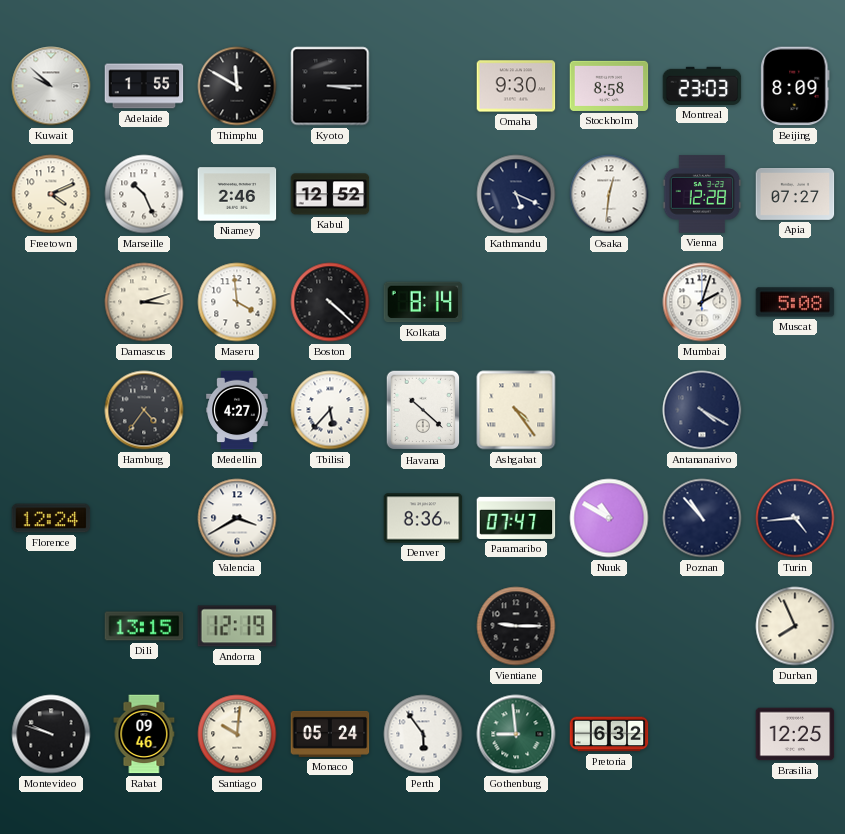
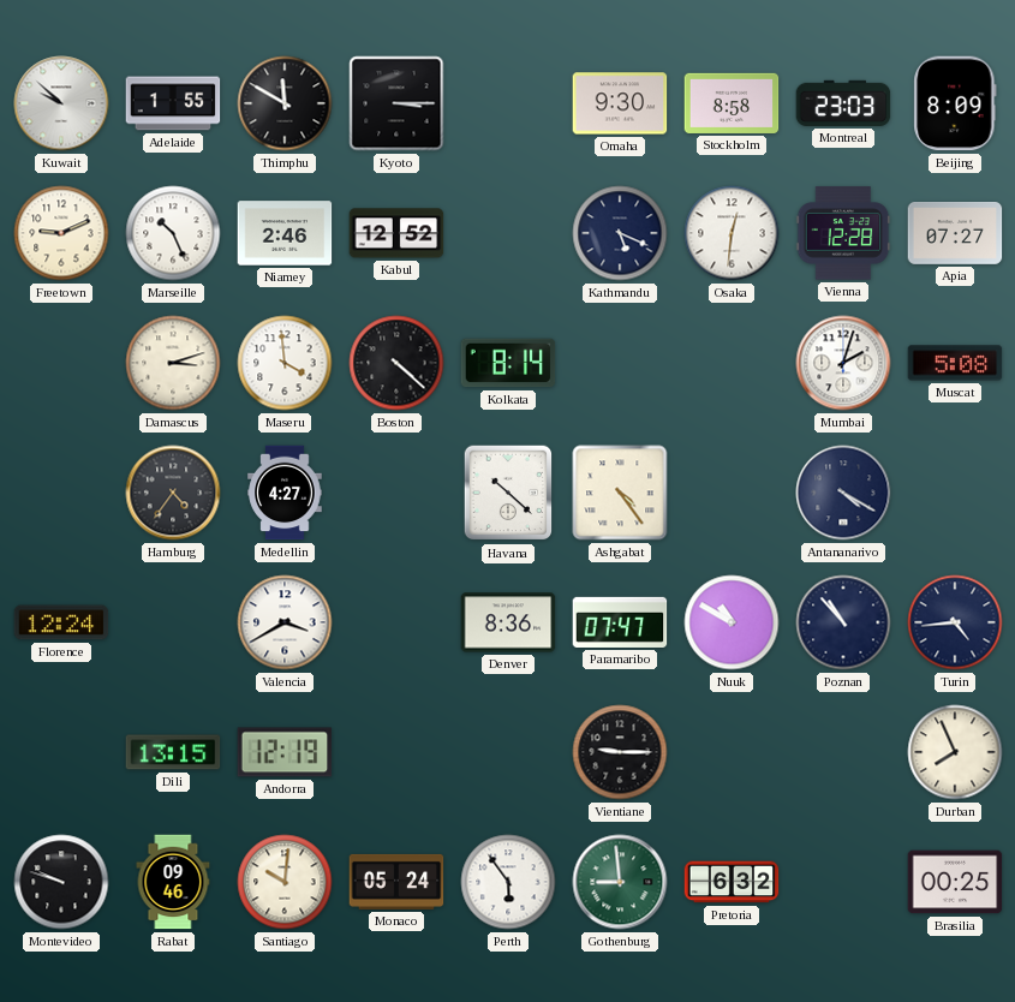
Freetown: 4:11 -> 9:11
Tbilisi: 5:37 -> none
Brasilia: 12:25 -> 00:25
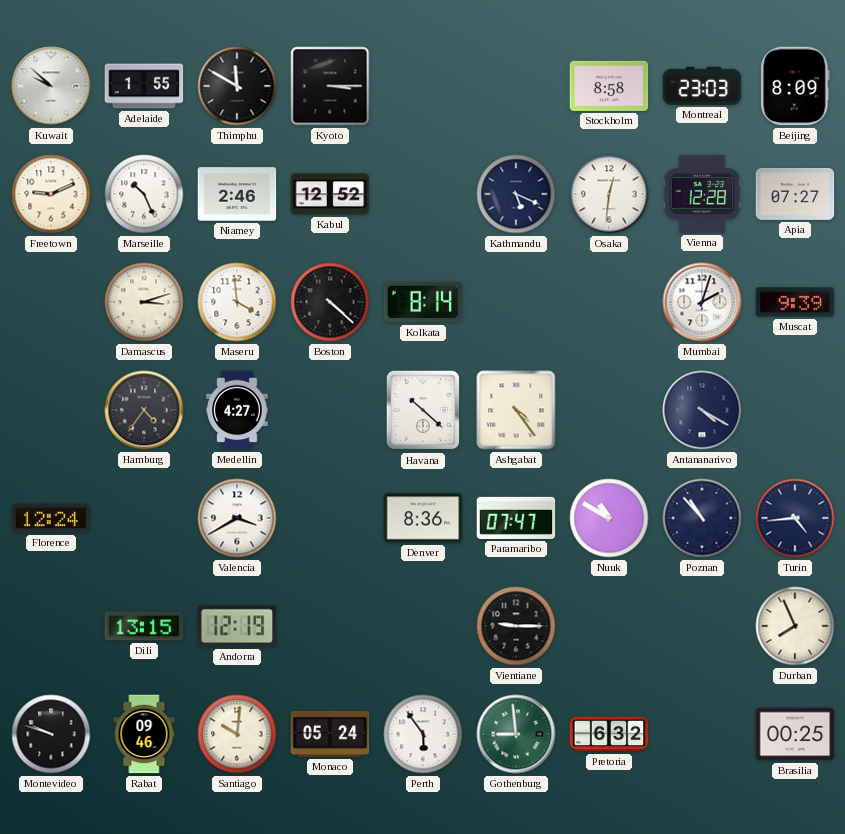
Omaha: 9:30 -> none
Muscat: 5:08 -> 9:39
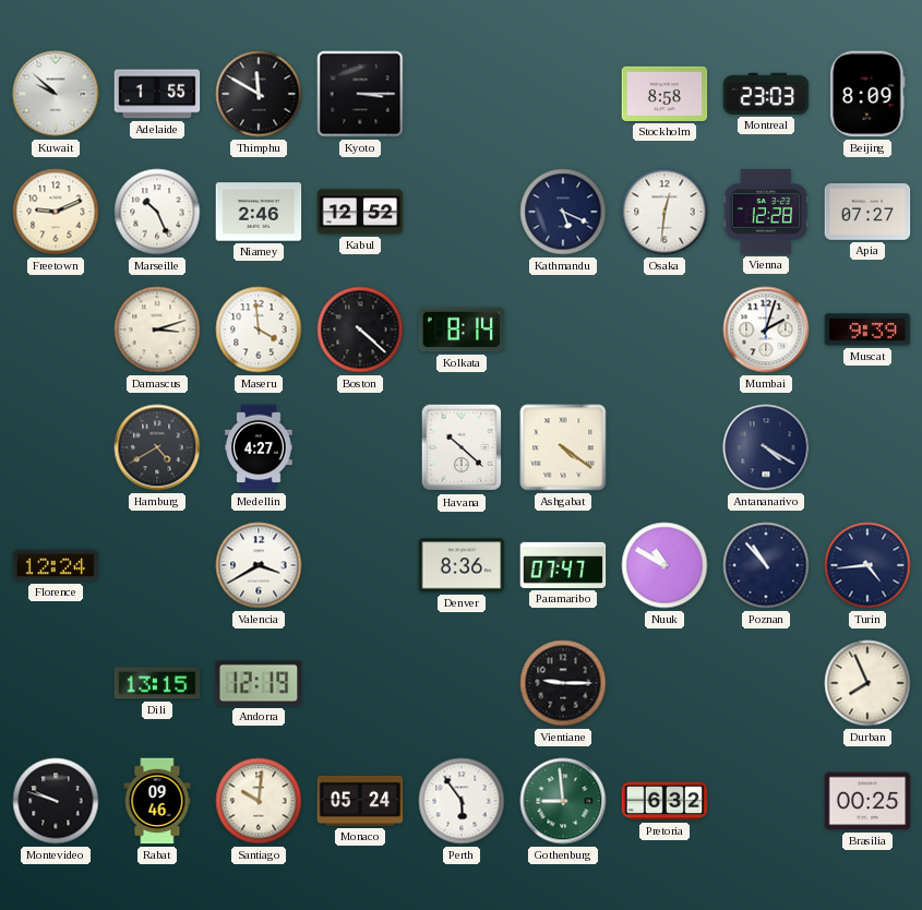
Hamburg: 4:36 -> 4:40
Ashgabat: 4:24 -> 4:21
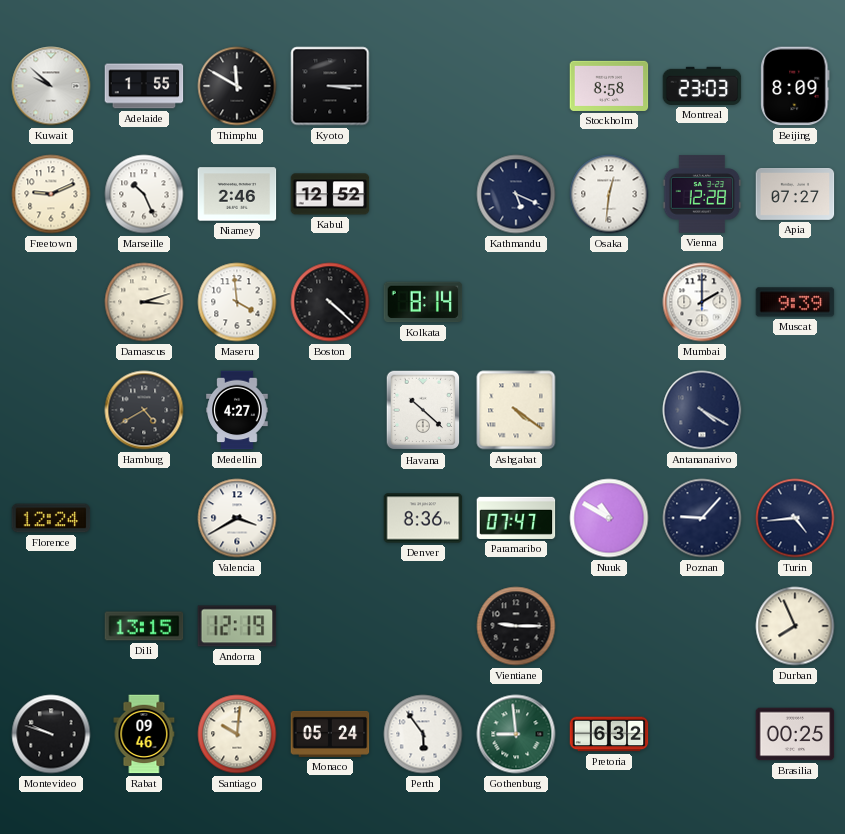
Mumbai: 2:03 -> 2:00
Poznan: 10:53 -> 9:07
